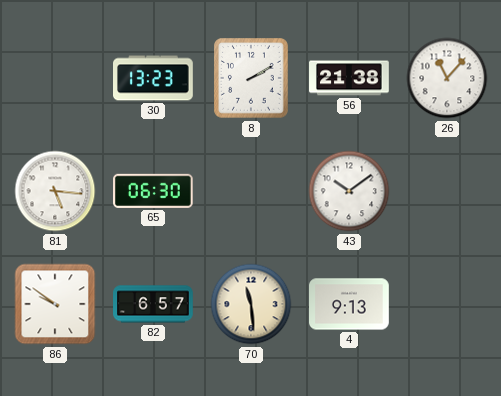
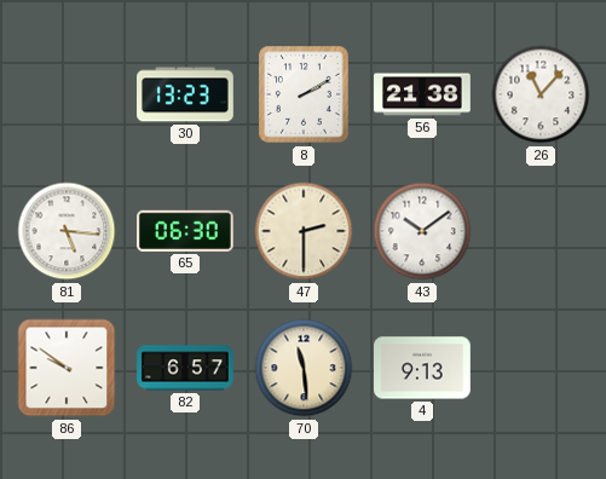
47: none -> 2:30
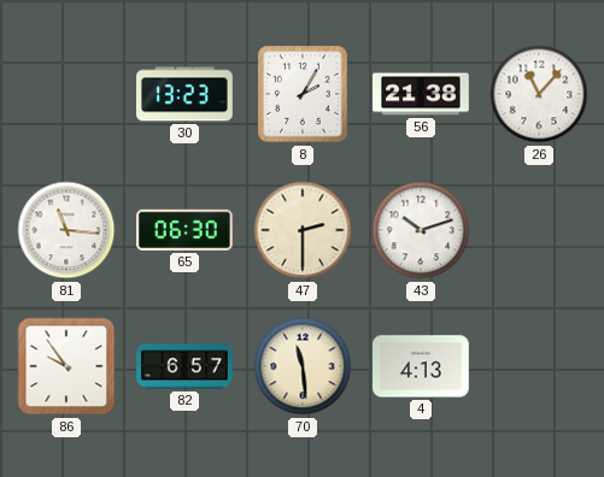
8: 2:10 -> 2:05
81: 5:16 -> 11:16
43: 10:09 -> 10:12
86: 9:51 -> 9:54
4: 9:13 -> 4:13
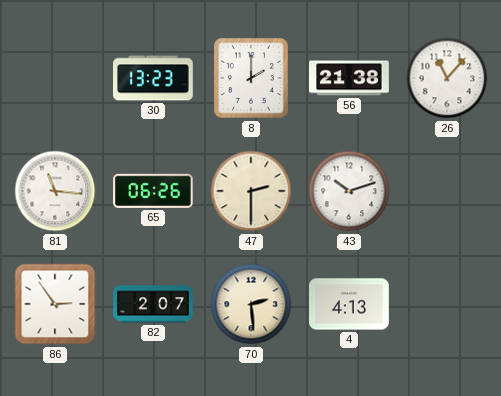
8: 2:05 -> 2:00
65: 06:30 -> 06:26
86: 9:54 -> 2:54
82: 6:57 -> 2:07
70: 11:29 -> 2:29
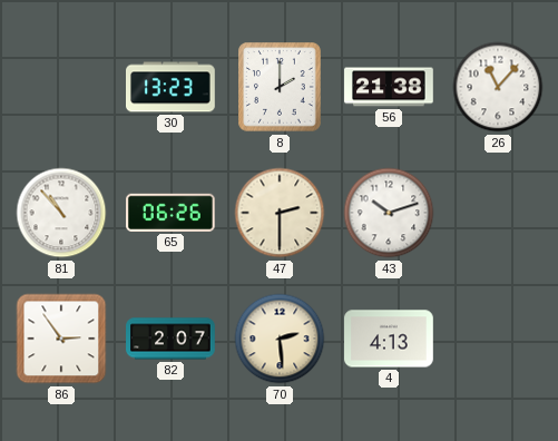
81: 11:16 -> 10:53
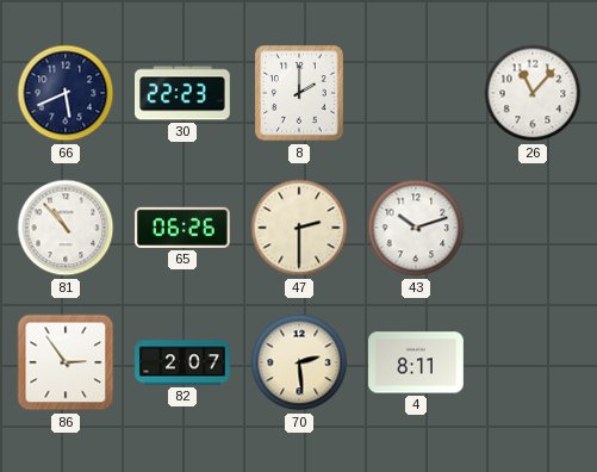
66: none -> 5:41
30: 13:23 -> 22:23
56: 21:38 -> none
4: 4:13 -> 8:11
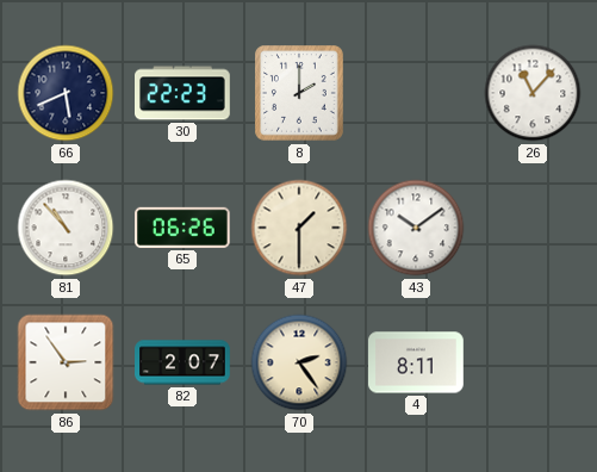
47: 2:30 -> 1:30
43: 10:12 -> 10:09
70: 2:29 -> 2:24
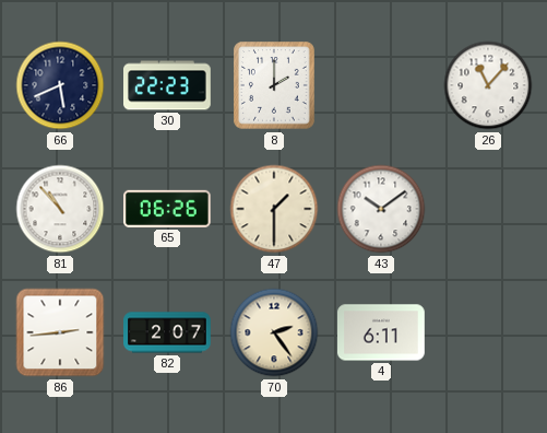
86: 2:54 -> 2:44
4: 8:11 -> 6:11
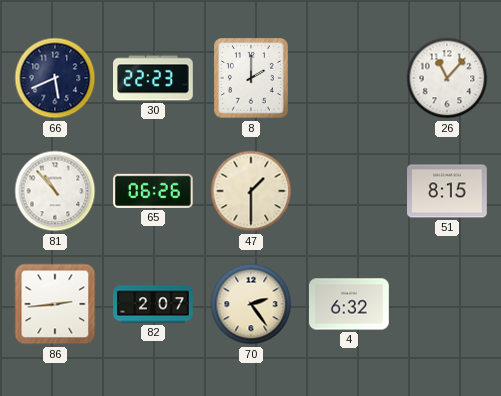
43: 10:09 -> none
51: none -> 8:15
4: 6:11 -> 6:32
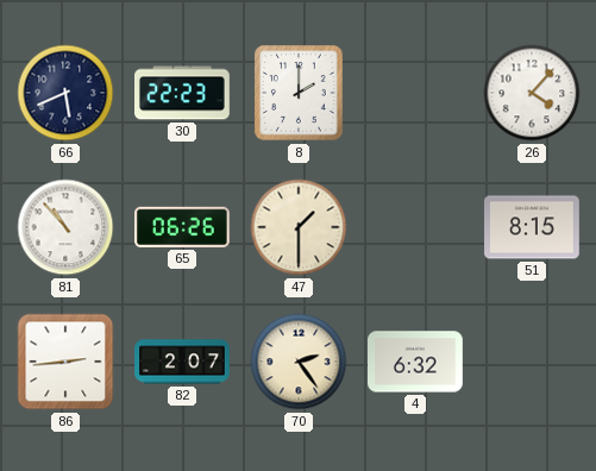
26: 11:07 -> 4:07
